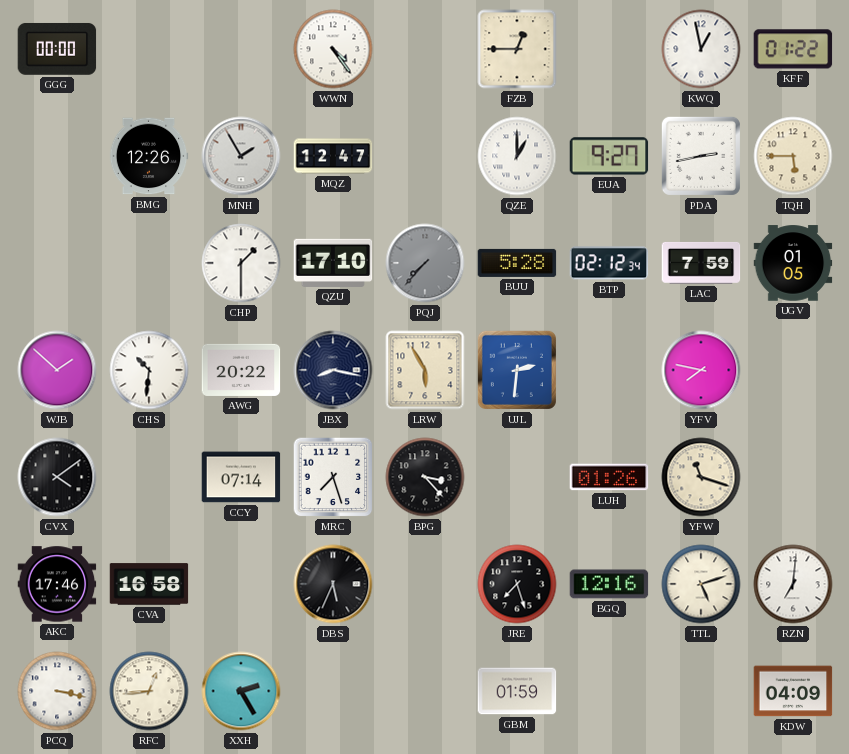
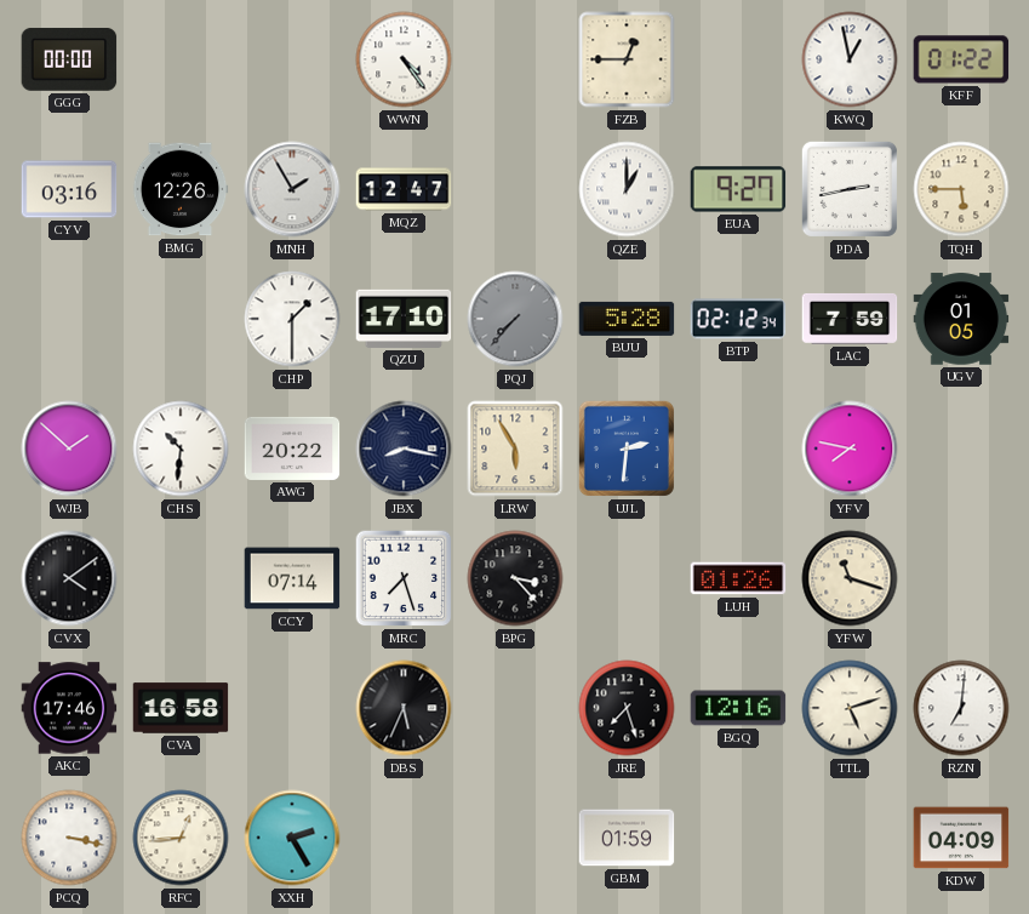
CYV: none -> 03:16
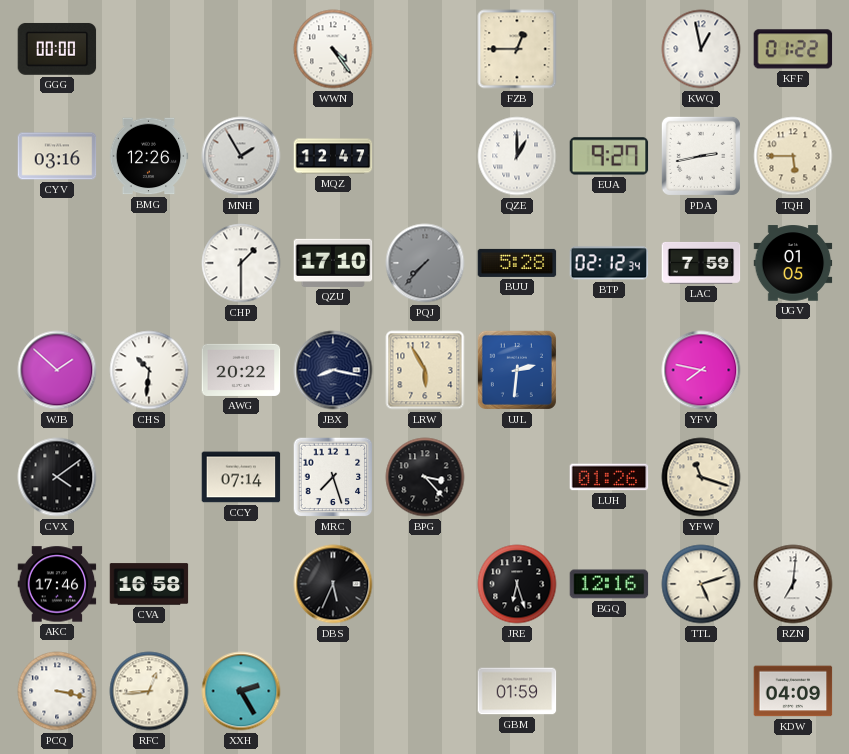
JRE: 7:27 -> 6:27
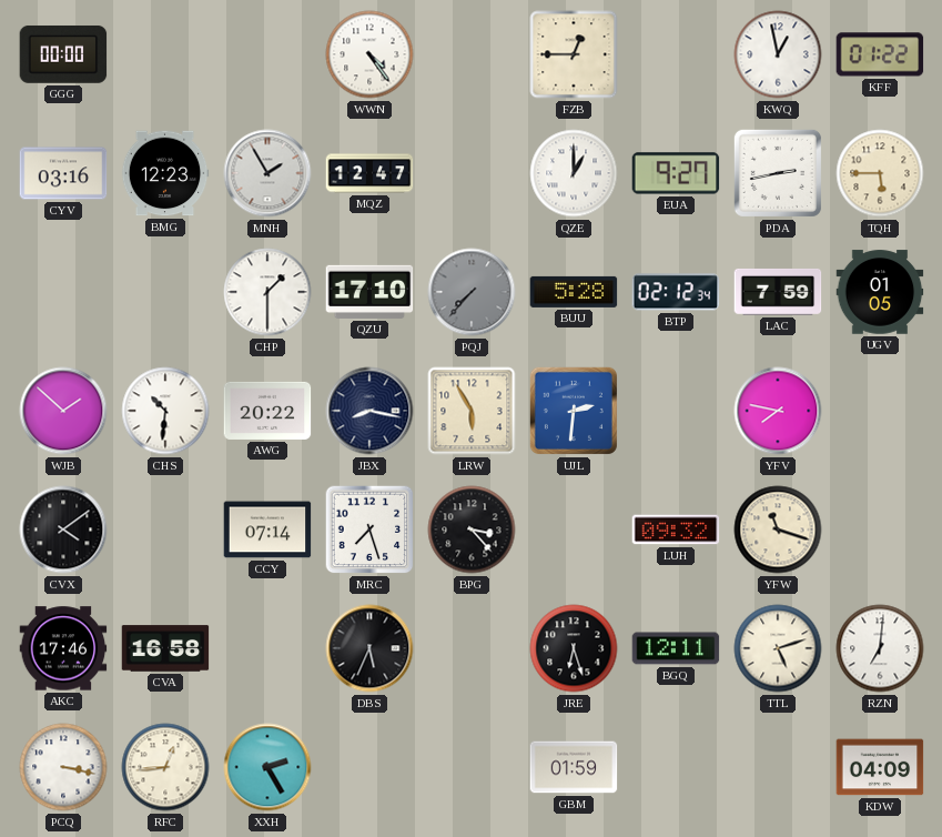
BMG: 12:26 -> 12:23
LUH: 01:26 -> 09:32
BGQ: 12:16 -> 12:11
